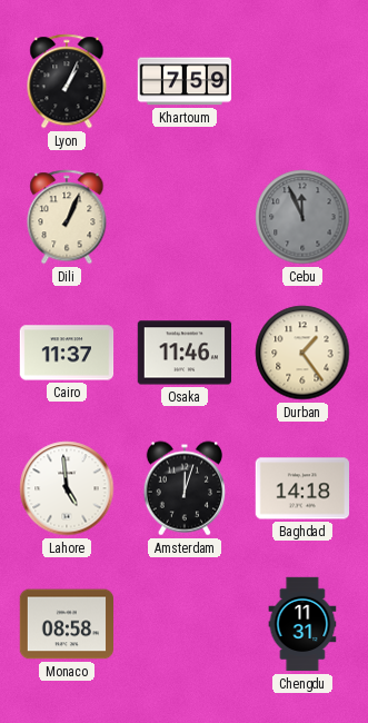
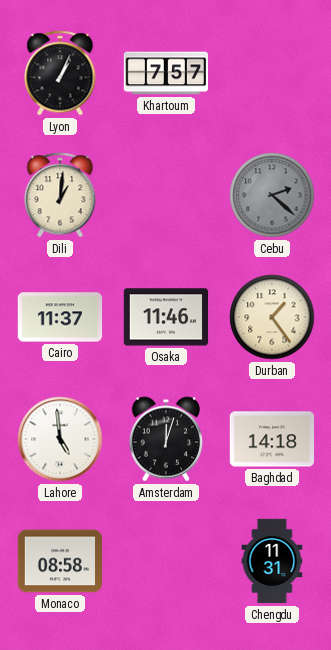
Khartoum: 7:59 -> 7:57
Dili: 1:04 -> 1:01
Cebu: 11:56 -> 2:22
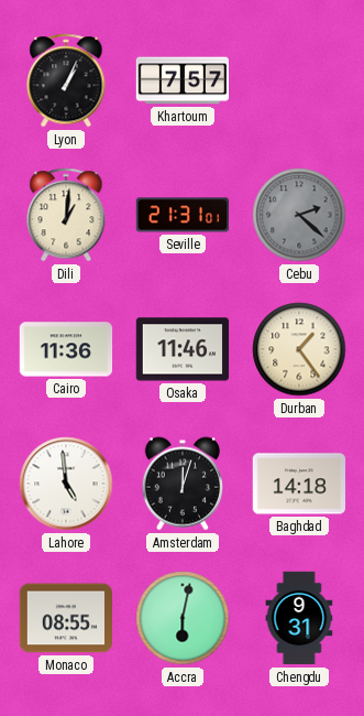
Seville: none -> 21:31
Cairo: 11:37 -> 11:36
Monaco: 08:58 -> 08:55
Accra: none -> 6:02
Chengdu: 11:31 -> 9:31
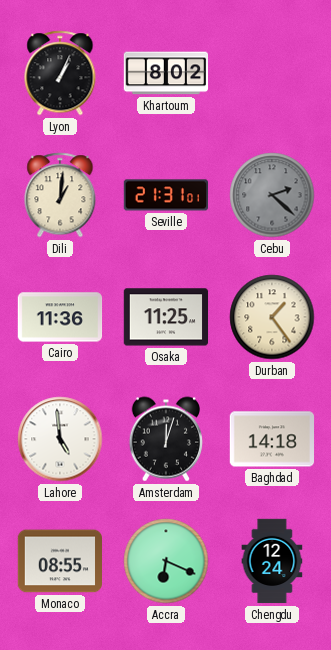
Khartoum: 7:57 -> 8:02
Osaka: 11:46 -> 11:25
Accra: 6:02 -> 6:19
Chengdu: 9:31 -> 12:24
